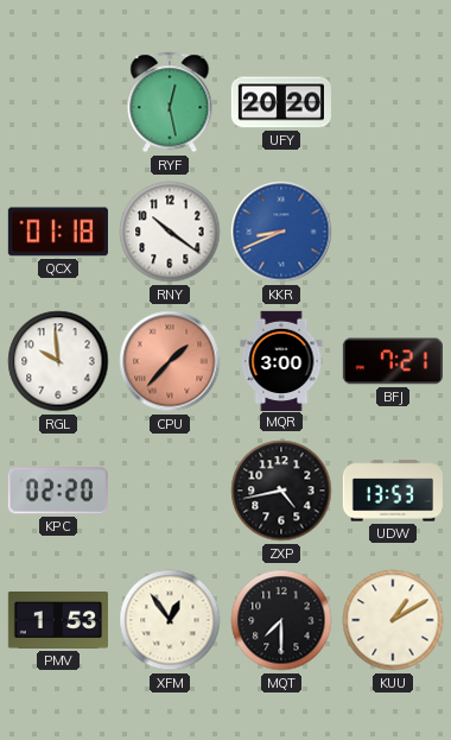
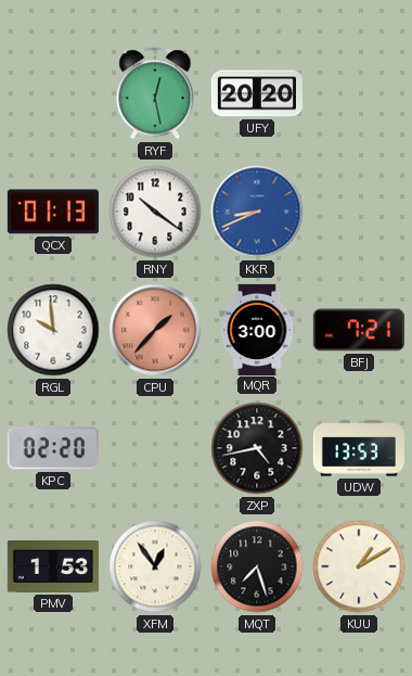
QCX: 01:18 -> 01:13
MQT: 7:30 -> 7:27
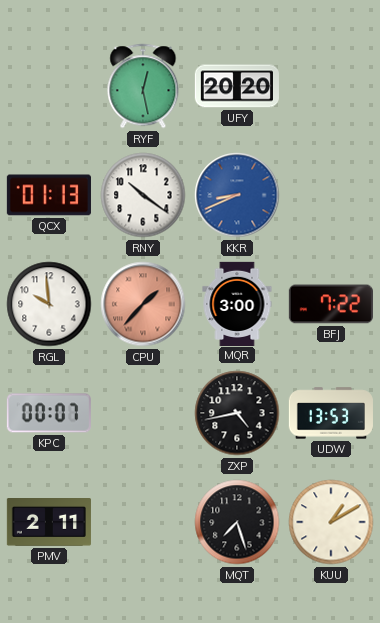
BFJ: 7:21 -> 7:22
KPC: 02:20 -> 00:07
PMV: 1:53 -> 2:11
XFM: 12:54 -> none
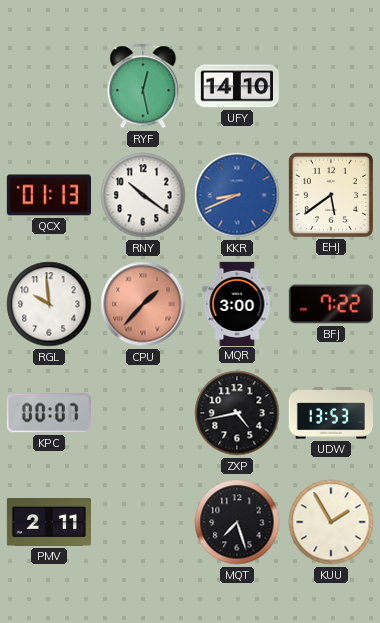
UFY: 20:20 -> 14:10
EHJ: none -> 5:39
KUU: 1:10 -> 1:55
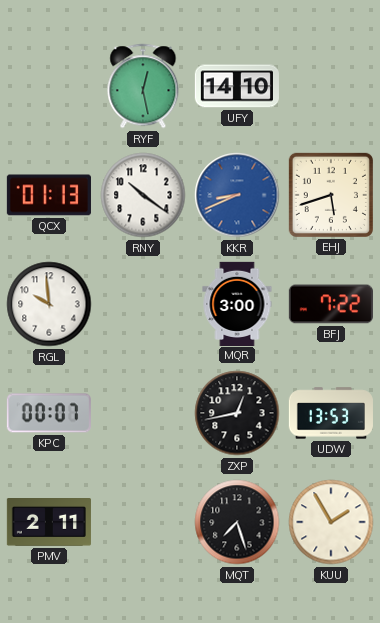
EHJ: 5:39 -> 5:42
CPU: 1:37 -> none
ZXP: 4:43 -> 12:43
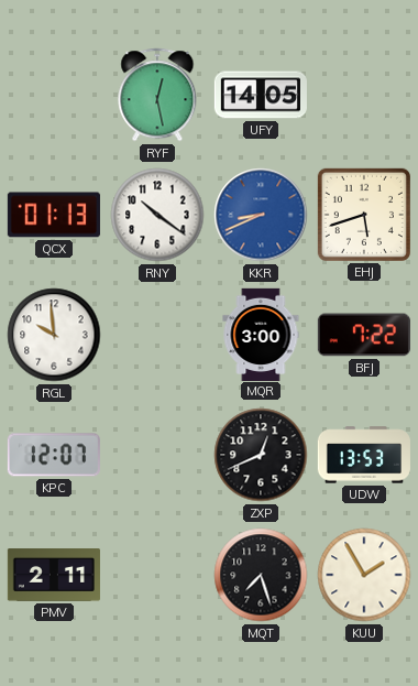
UFY: 14:10 -> 14:05
KPC: 00:07 -> 12:07
ZXP: 12:43 -> 12:41
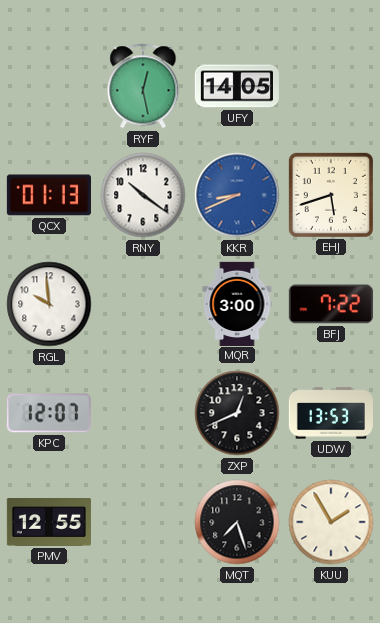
PMV: 2:11 -> 12:55
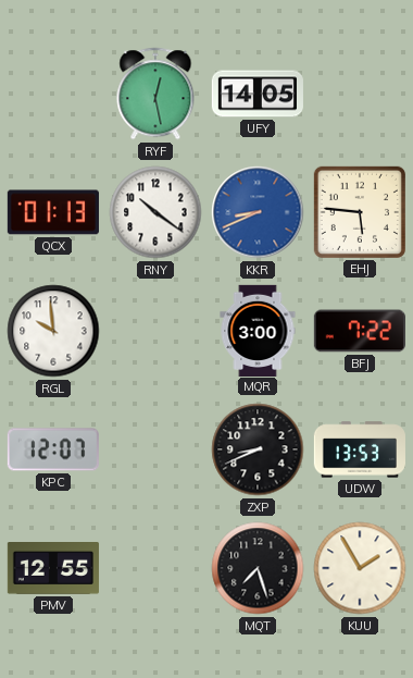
EHJ: 5:42 -> 5:46
ZXP: 12:41 -> 8:41
